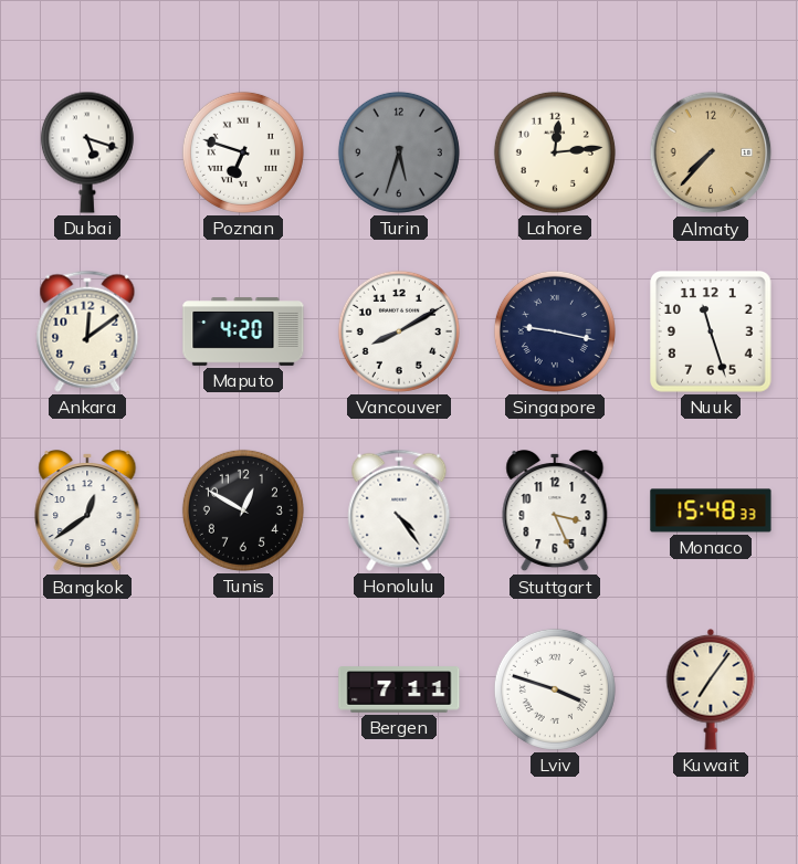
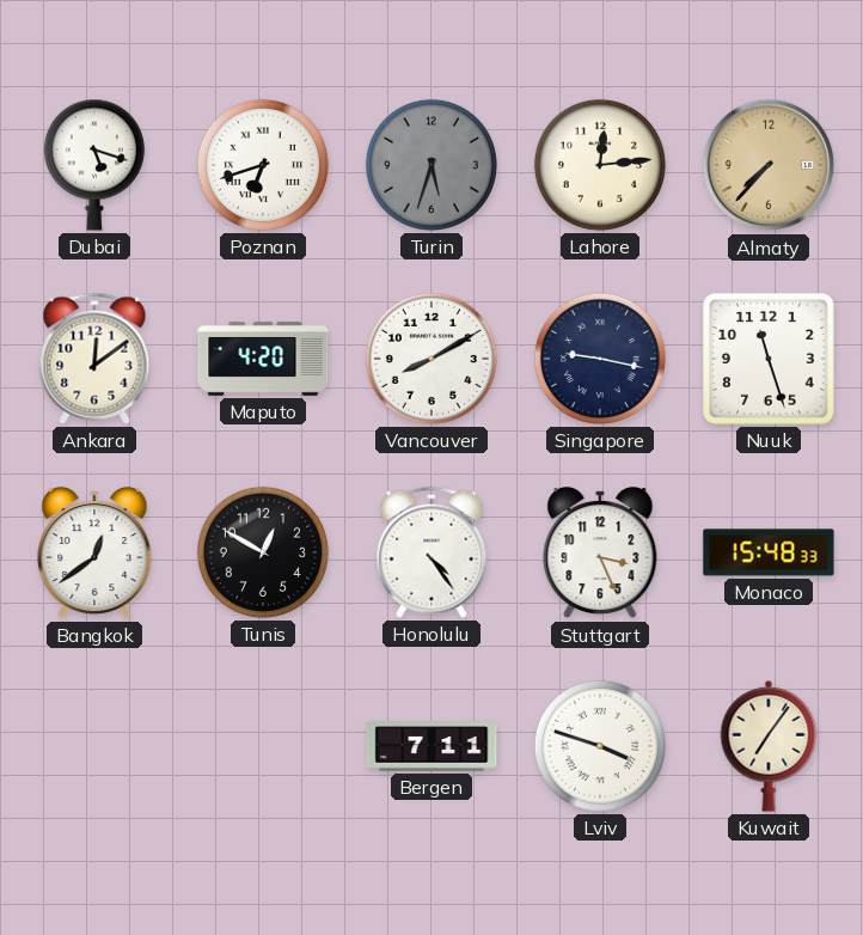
Poznan: 6:48 -> 6:42
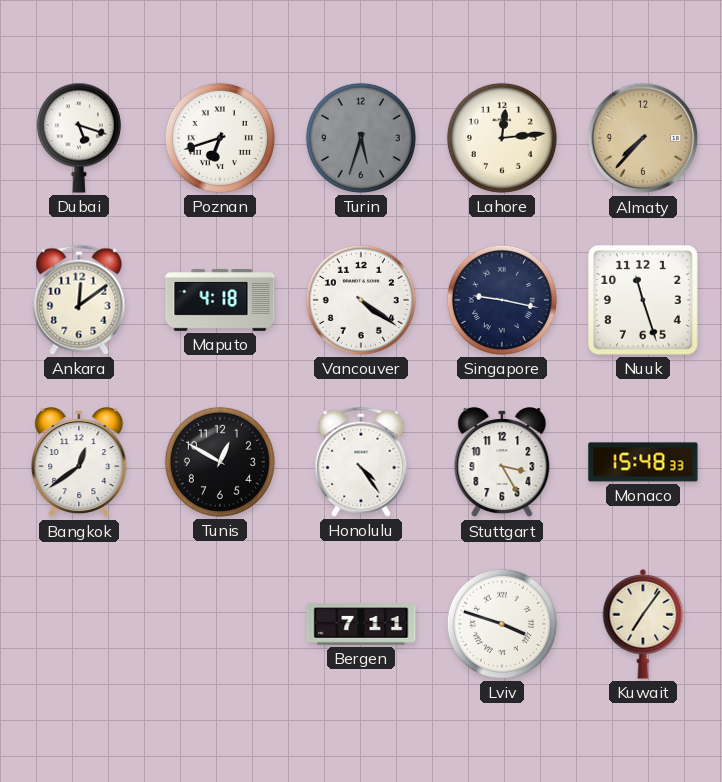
Maputo: 4:20 -> 4:18
Vancouver: 8:10 -> 4:21
Stuttgart: 3:26 -> 3:25
